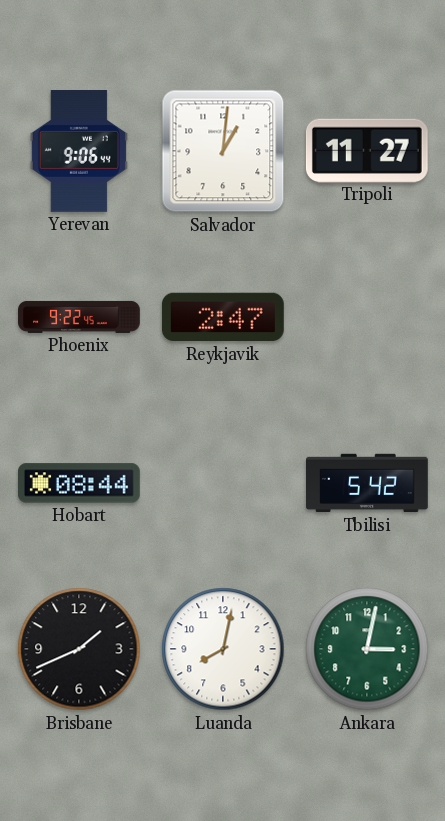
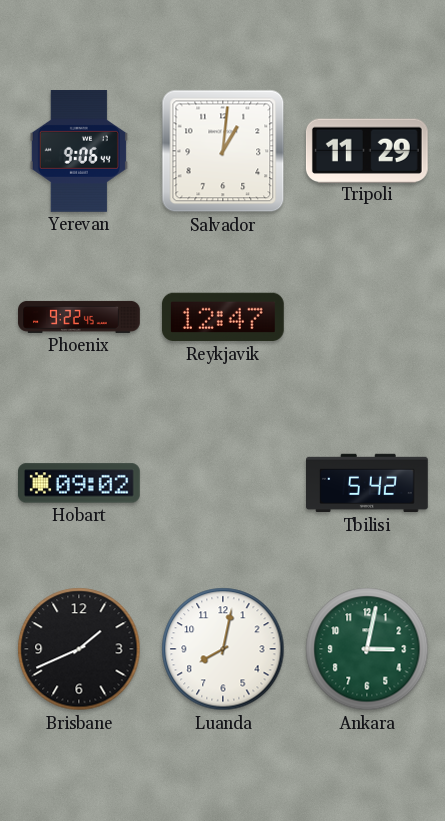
Tripoli: 11:27 -> 11:29
Reykjavik: 2:47 -> 12:47
Hobart: 08:44 -> 09:02
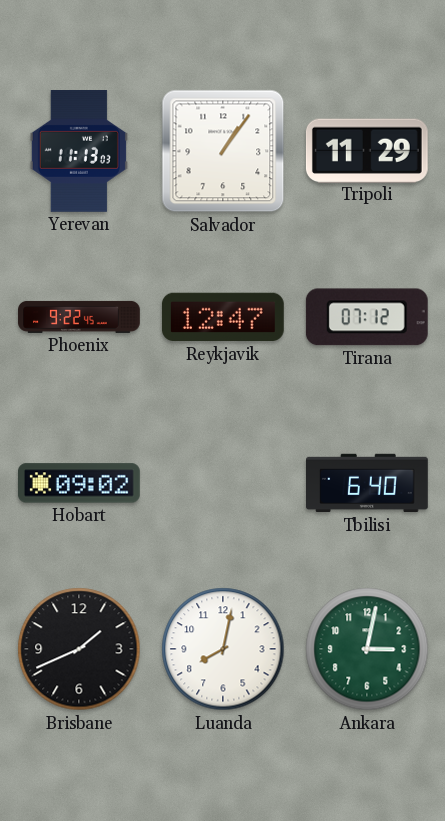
Yerevan: 9:06 -> 11:13
Salvador: 1:01 -> 1:06
Tirana: none -> 07:12
Tbilisi: 5:42 -> 6:40
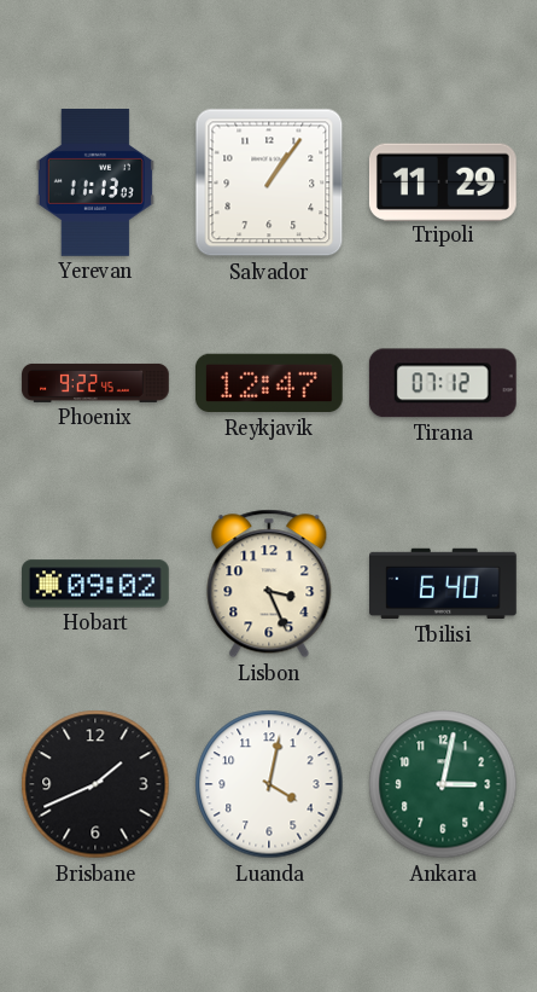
Lisbon: none -> 3:26
Luanda: 8:02 -> 4:02
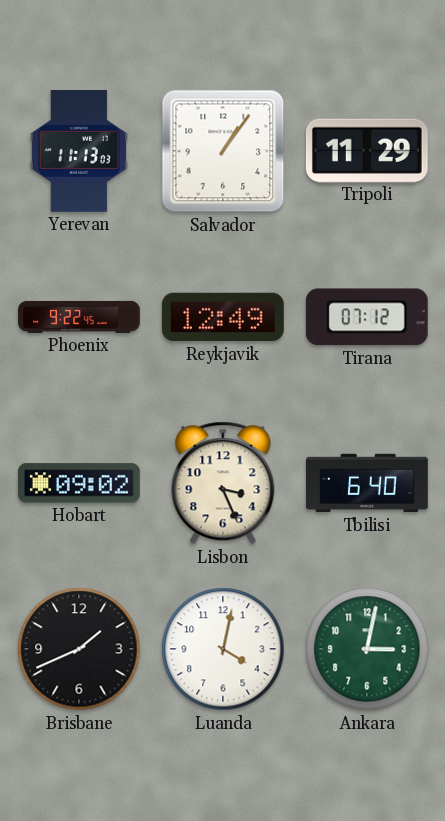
Reykjavik: 12:47 -> 12:49
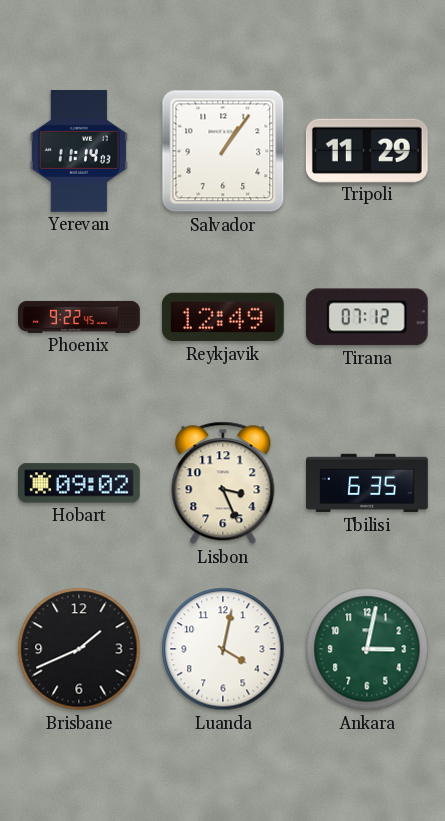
Yerevan: 11:13 -> 11:14
Tbilisi: 6:40 -> 6:35
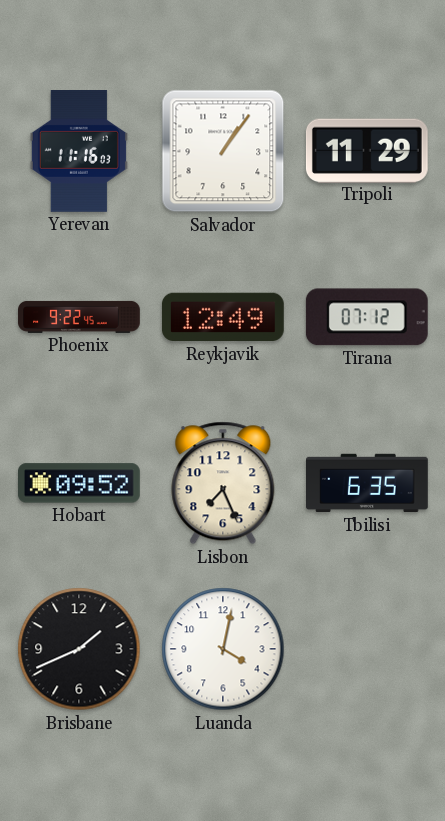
Yerevan: 11:14 -> 11:16
Hobart: 09:02 -> 09:52
Lisbon: 3:26 -> 7:26
Ankara: 3:02 -> none
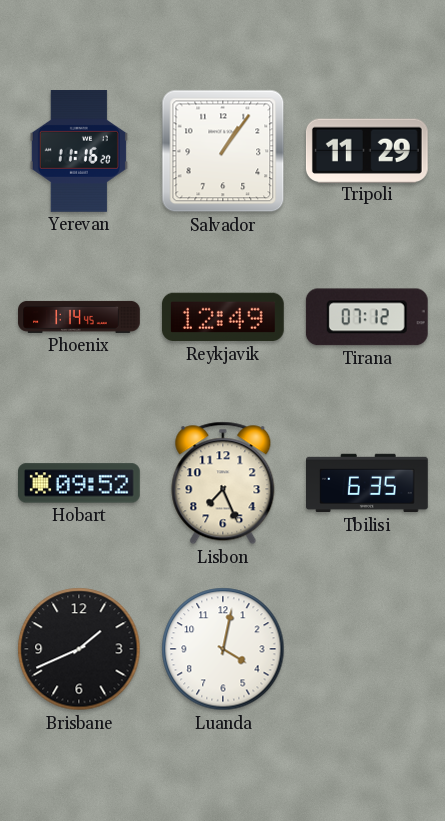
Yerevan: 11:16:03 -> 11:16:20
Phoenix: 9:22 -> 1:14
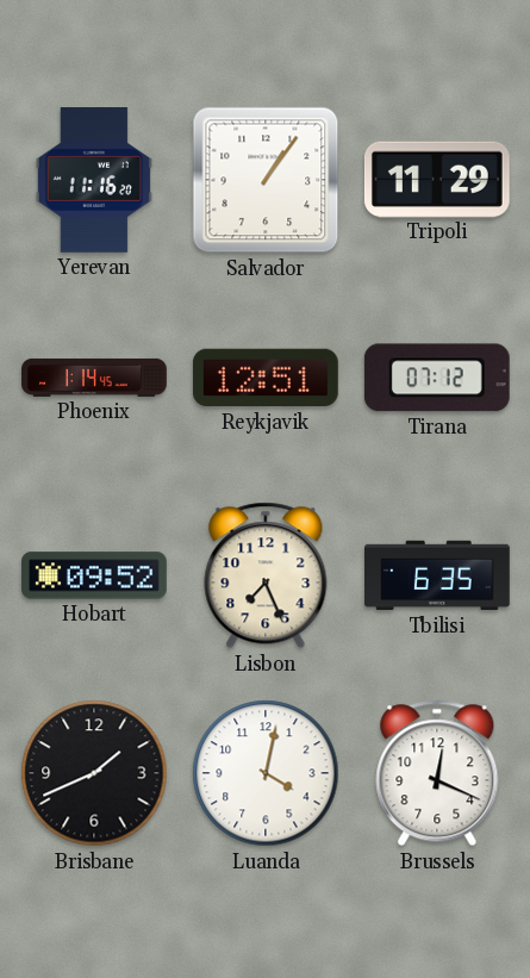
Reykjavik: 12:49 -> 12:51
Brussels: none -> 12:19
